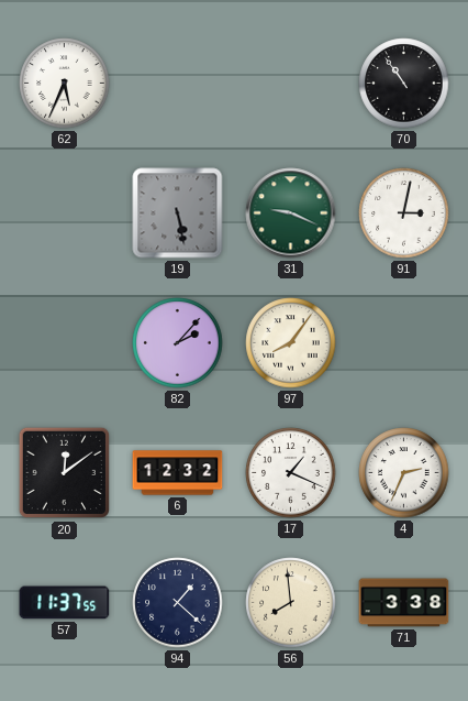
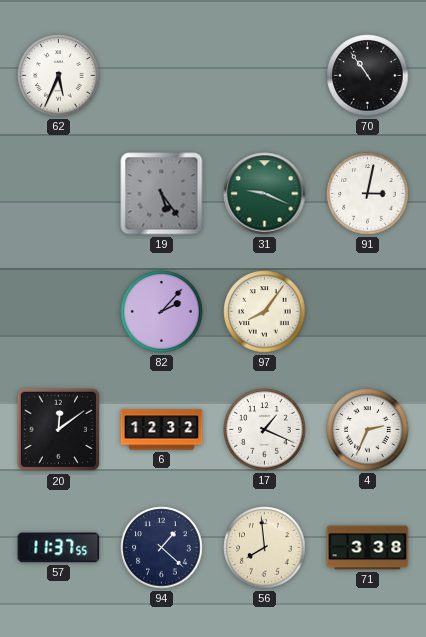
19: 5:28 -> 5:24
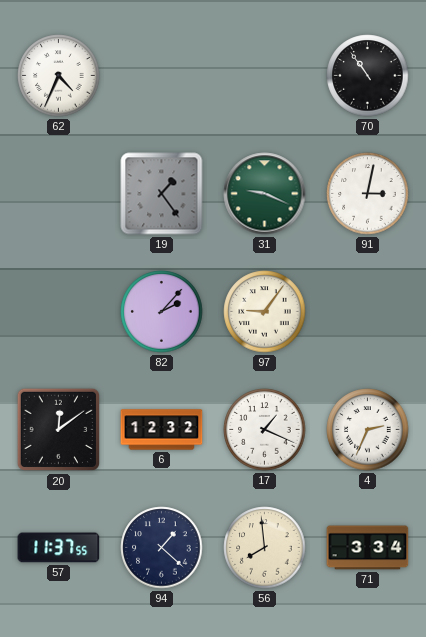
62: 5:34 -> 4:34
19: 5:24 -> 1:24
97: 8:06 -> 9:06
71: 3:38 -> 3:34
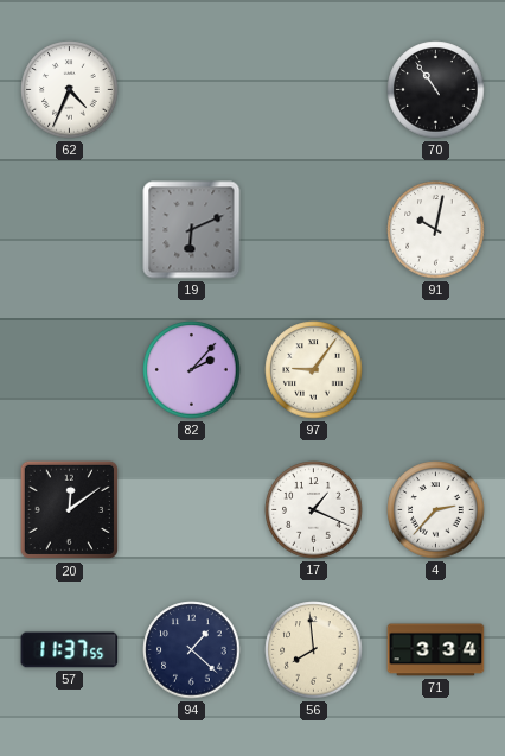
19: 1:24 -> 6:11
31: 9:19 -> none
91: 3:02 -> 10:02
6: 12:32 -> none
4: 2:34 -> 2:37
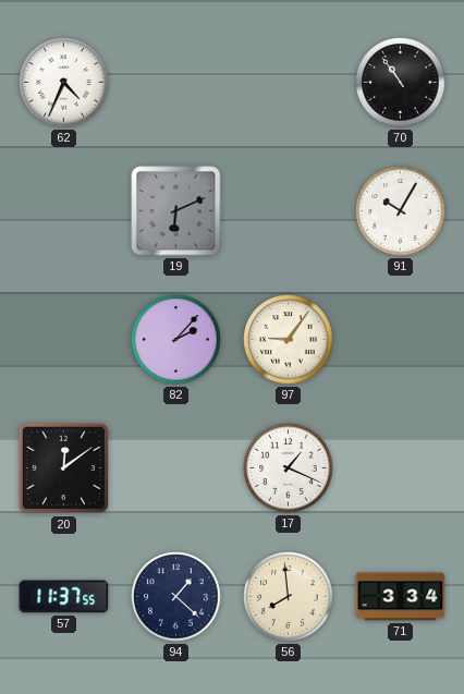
91: 10:02 -> 10:05
4: 2:37 -> none
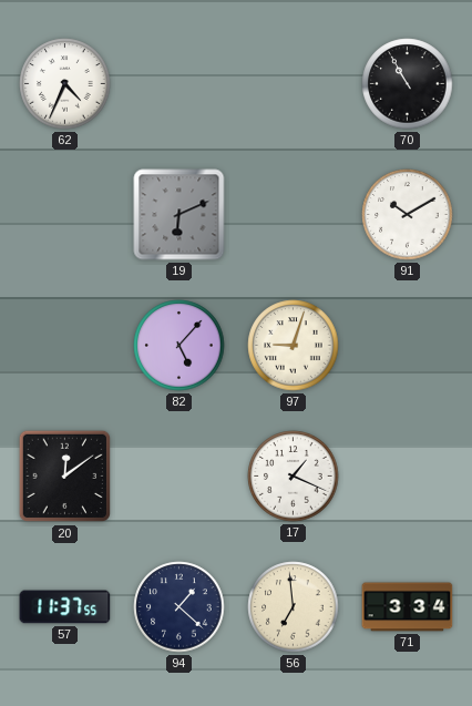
70: 10:54 -> 10:55
91: 10:05 -> 10:10
82: 2:07 -> 5:07
97: 9:06 -> 9:03
56: 7:59 -> 6:59
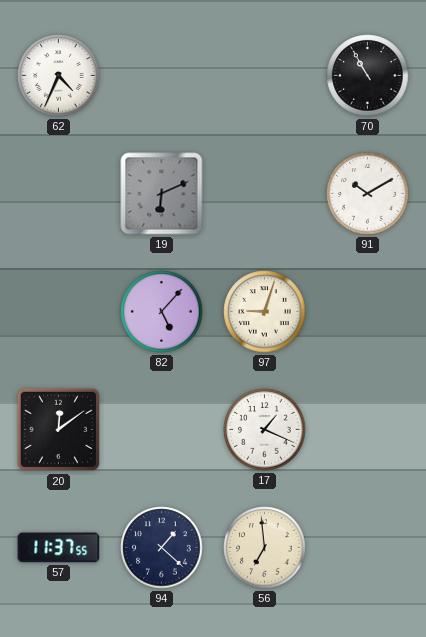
71: 3:34 -> none
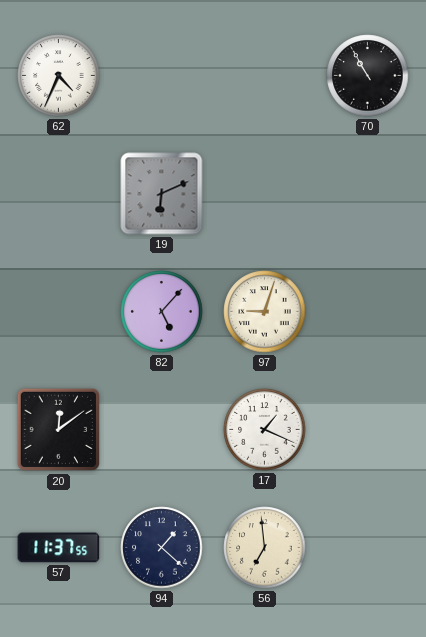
91: 10:10 -> none
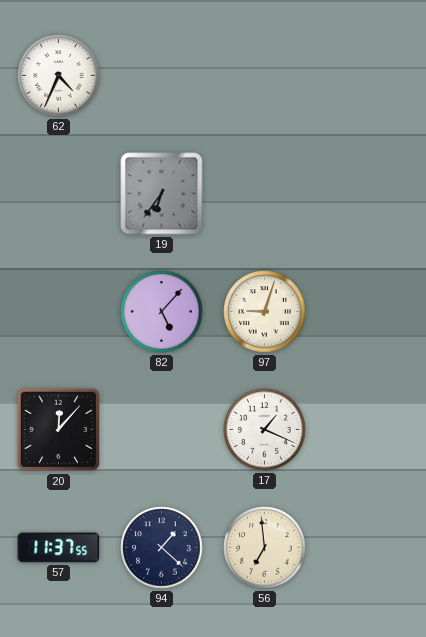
70: 10:55 -> none
19: 6:11 -> 6:36
20: 12:09 -> 12:07
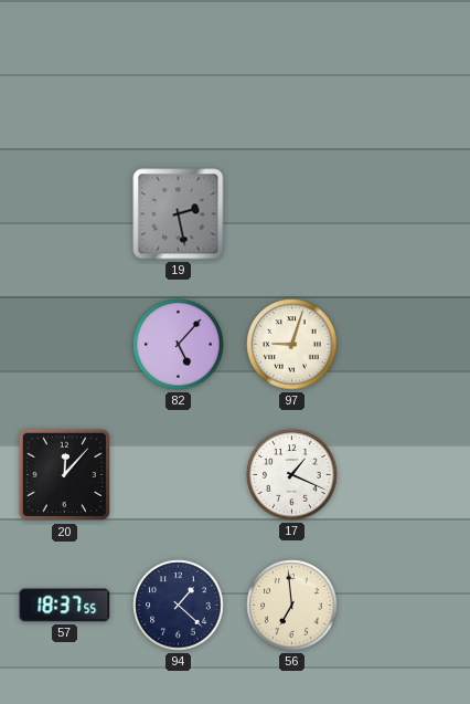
62: 4:34 -> none
19: 6:36 -> 2:28
57: 11:37 -> 18:37
